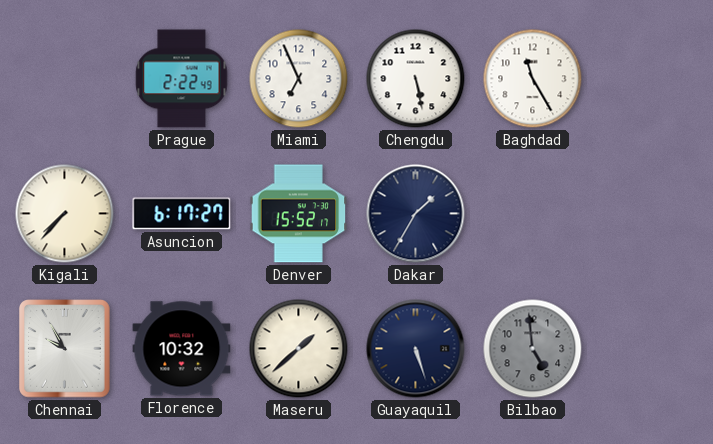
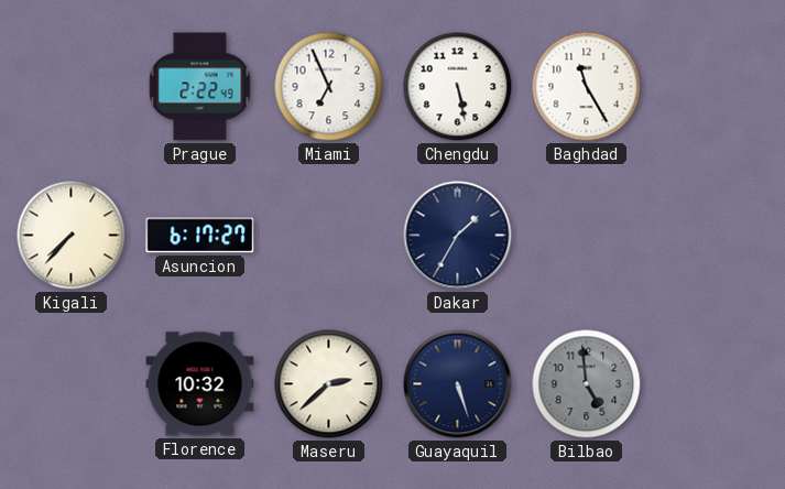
Denver: 15:52 -> none
Chennai: 9:55 -> none
Maseru: 1:38 -> 2:38
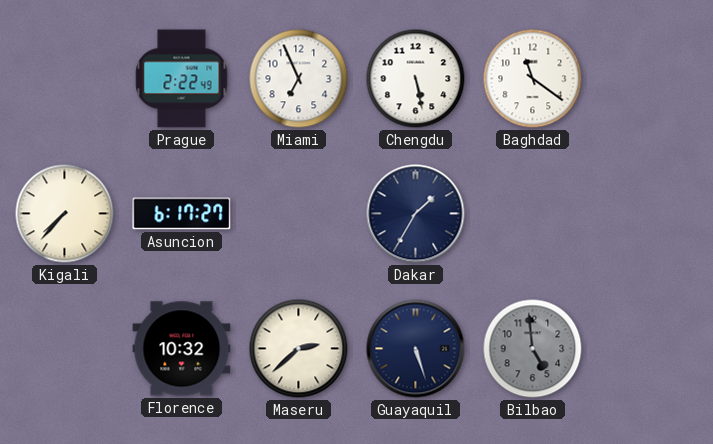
Baghdad: 11:25 -> 11:21
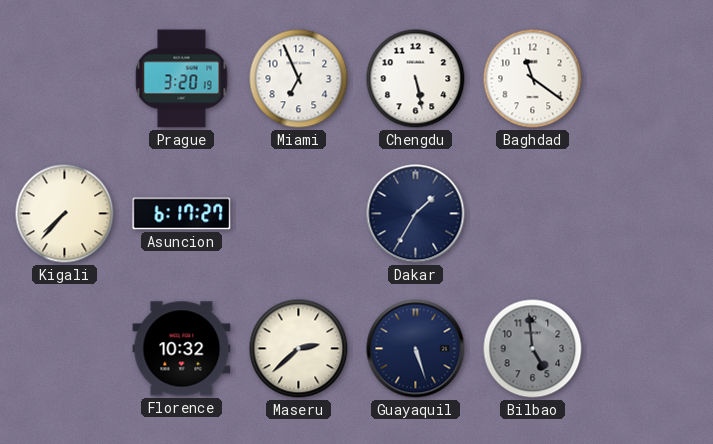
Prague: 2:22 -> 3:20
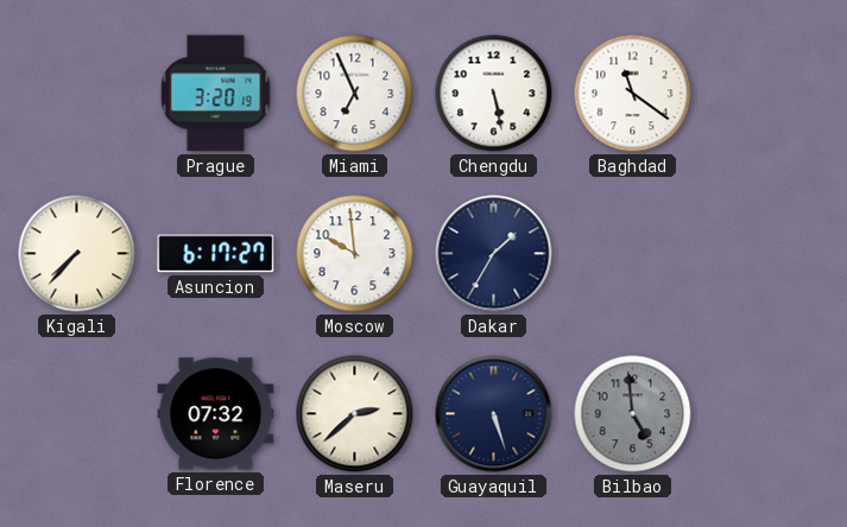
Moscow: none -> 9:59
Florence: 10:32 -> 07:32
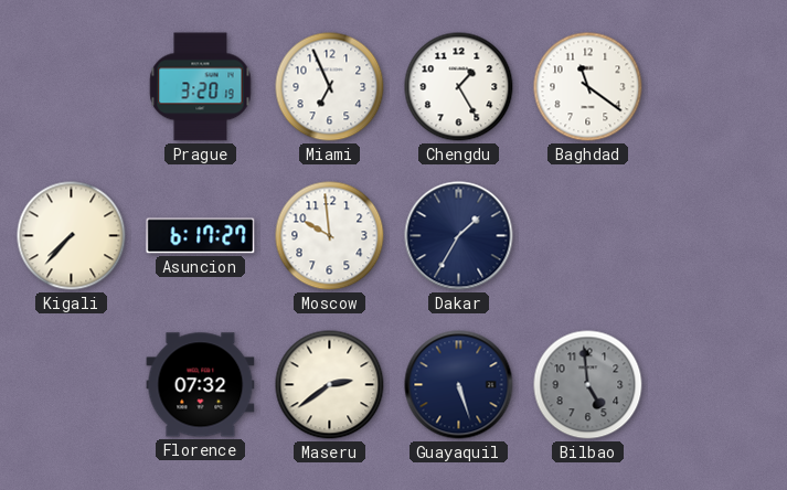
Chengdu: 5:28 -> 1:25
Maseru: 2:38 -> 2:39
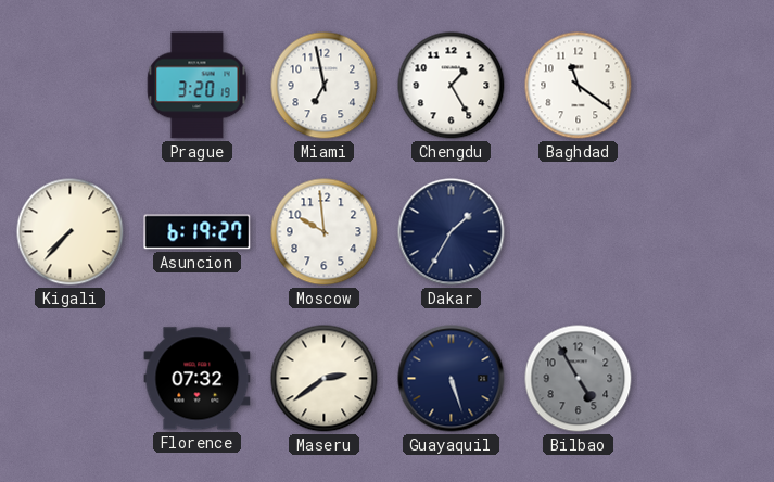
Miami: 6:56 -> 6:58
Asuncion: 6:17 -> 6:19
Bilbao: 4:59 -> 4:55
